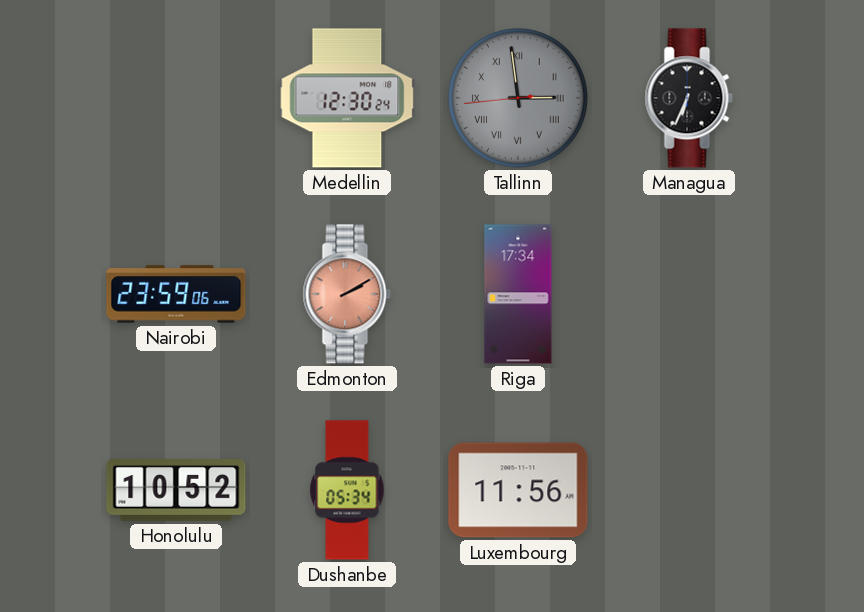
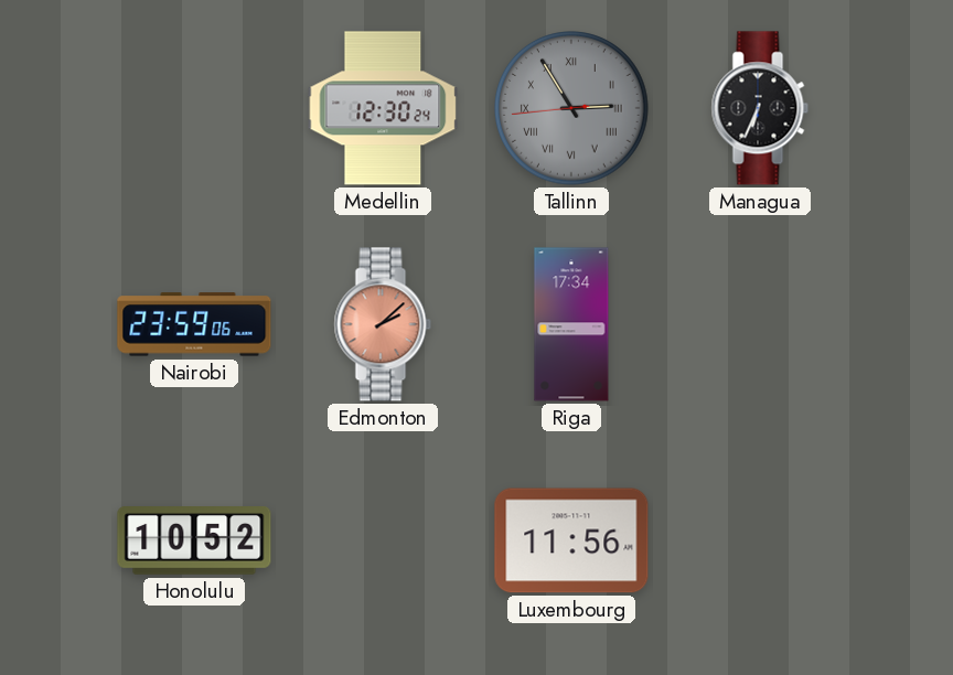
Tallinn: 2:58 -> 2:54
Edmonton: 2:10 -> 2:08
Dushanbe: 05:34 -> none
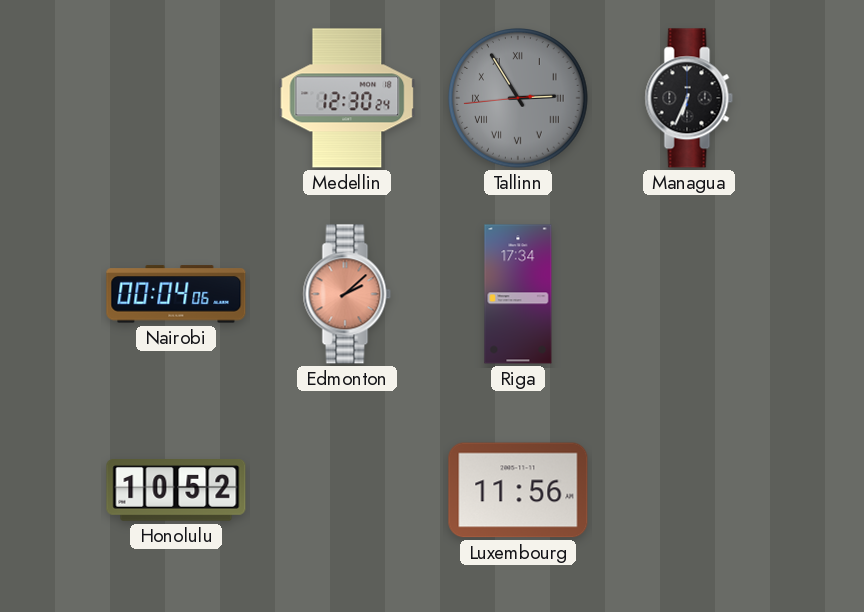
Nairobi: 23:59 -> 00:04
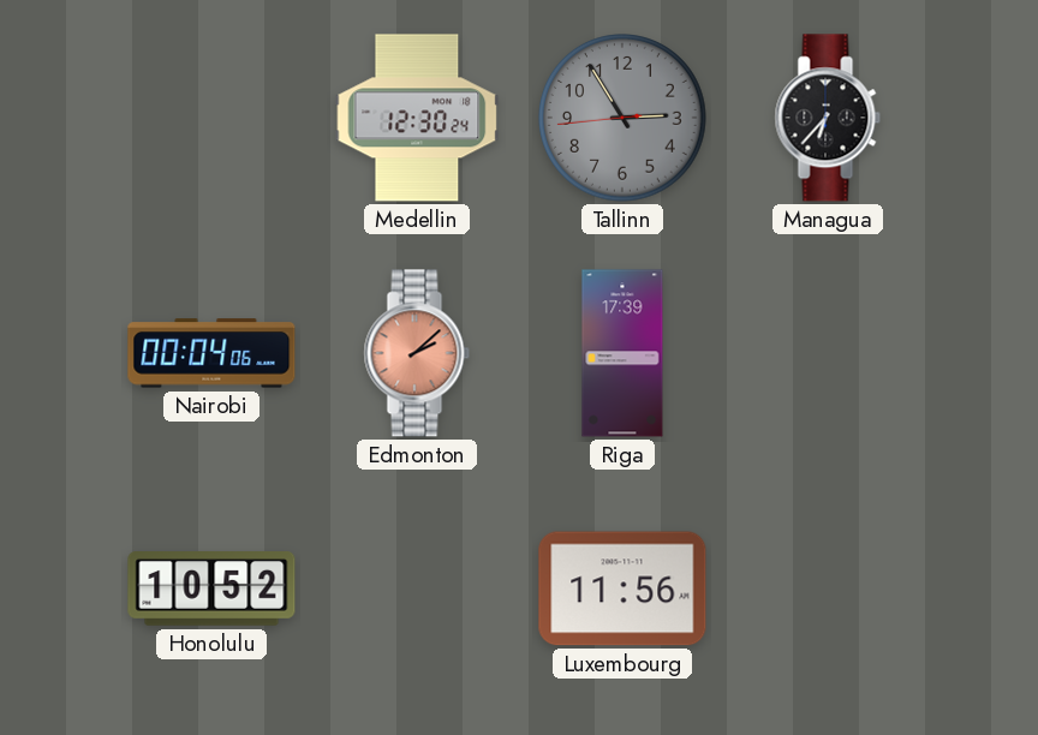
Tallinn numerals: Roman -> Arabic
Managua: 6:34 -> 6:37
Riga: 17:34 -> 17:39
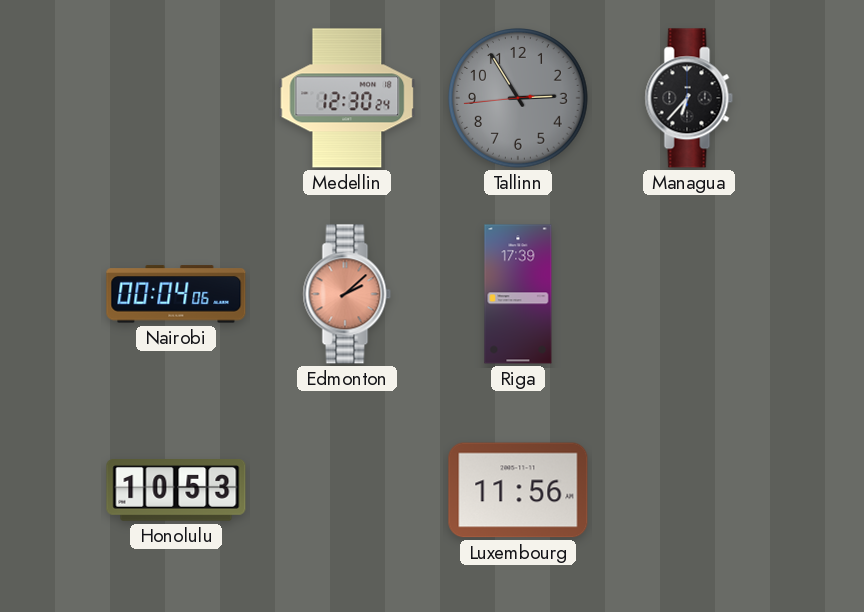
Honolulu: 10:52 -> 10:53
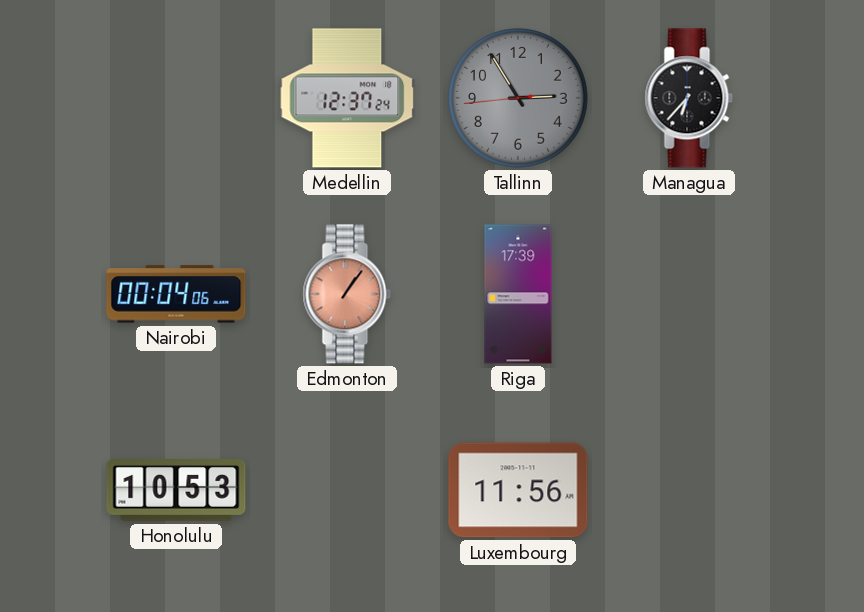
Medellin: 12:30 -> 12:37
Edmonton: 2:08 -> 1:06
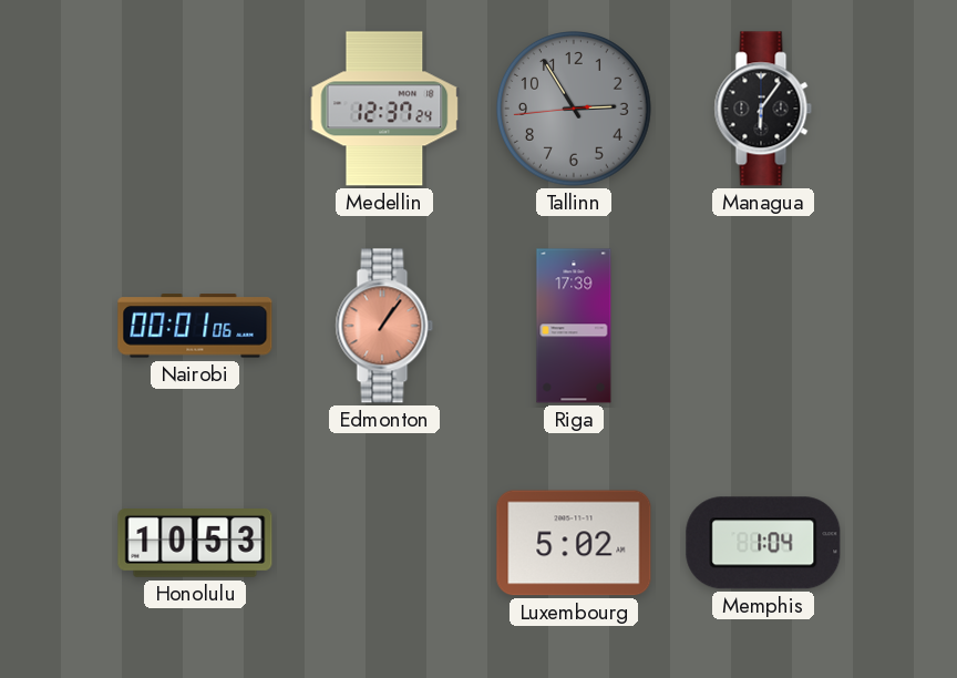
Managua: 6:37 -> 6:06
Nairobi: 00:04 -> 00:01
Luxembourg: 11:56 -> 5:02
Memphis: none -> 1:04
